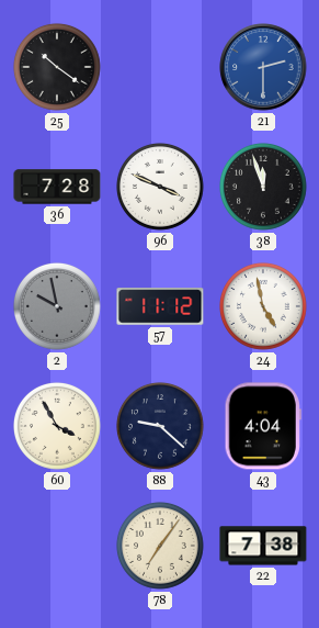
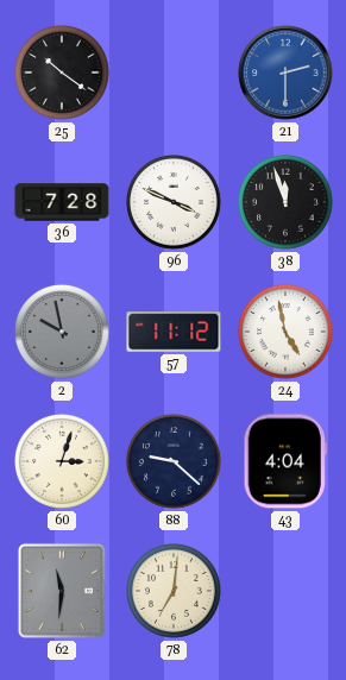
60: 3:55 -> 3:03
62: none -> 11:31
78: 7:06 -> 7:01
22: 7:38 -> none
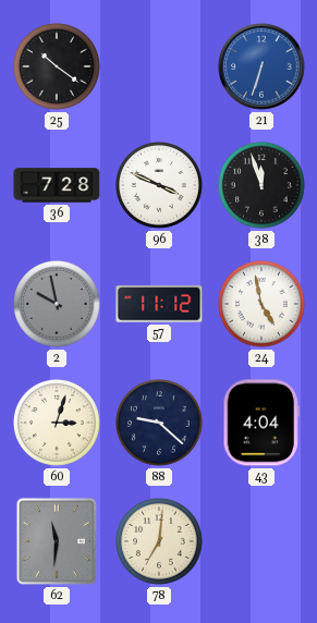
21: 2:30 -> 6:33
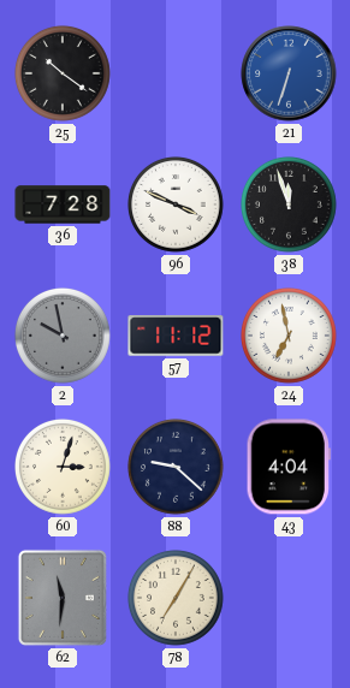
24: 4:58 -> 6:58
78: 7:01 -> 7:05
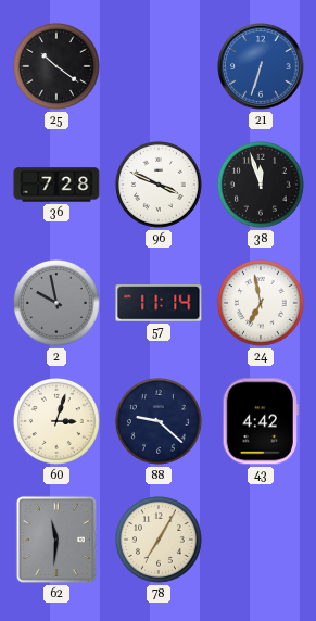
57: 11:12 -> 11:14
43: 4:04 -> 4:42
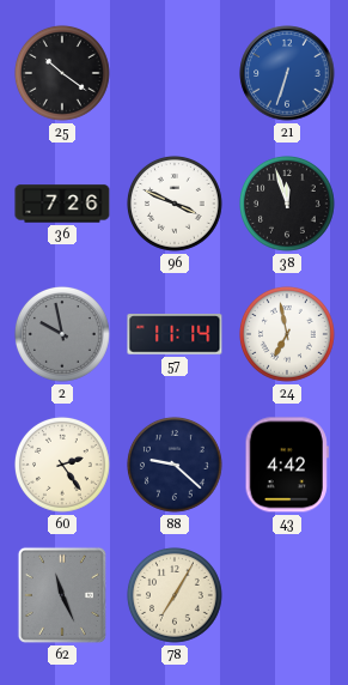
36: 7:28 -> 7:26
60: 3:03 -> 2:24
62: 11:31 -> 11:26
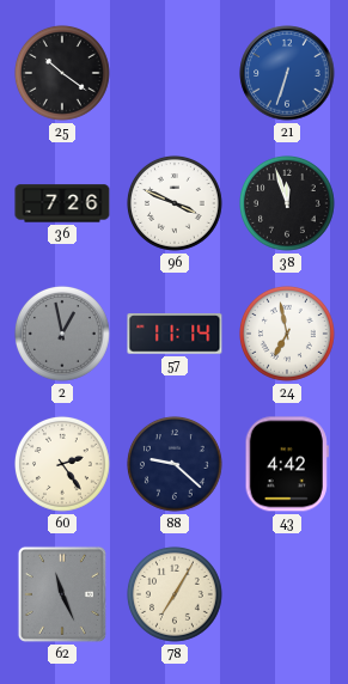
2: 9:58 -> 12:58
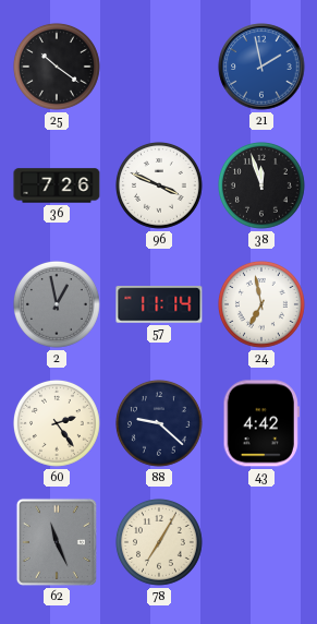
21: 6:33 -> 1:58
